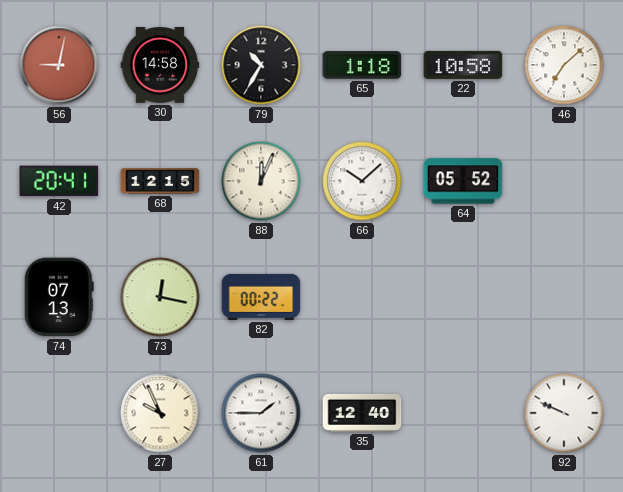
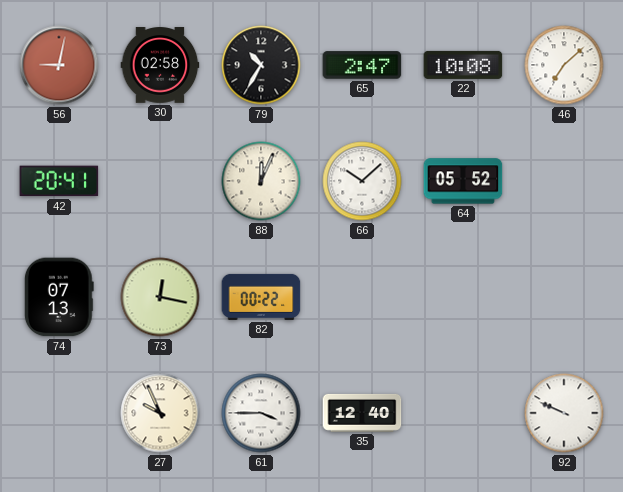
30: 14:58 -> 02:58
65: 1:18 -> 2:47
22: 10:58 -> 10:08
68: 12:15 -> none
61: 1:45 -> 3:45
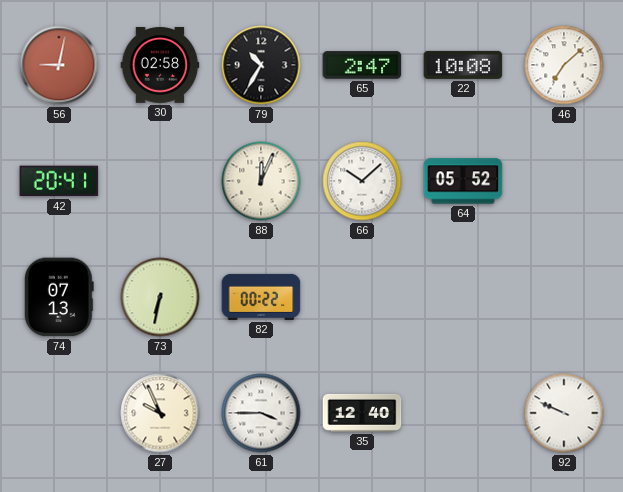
73: 12:17 -> 6:32
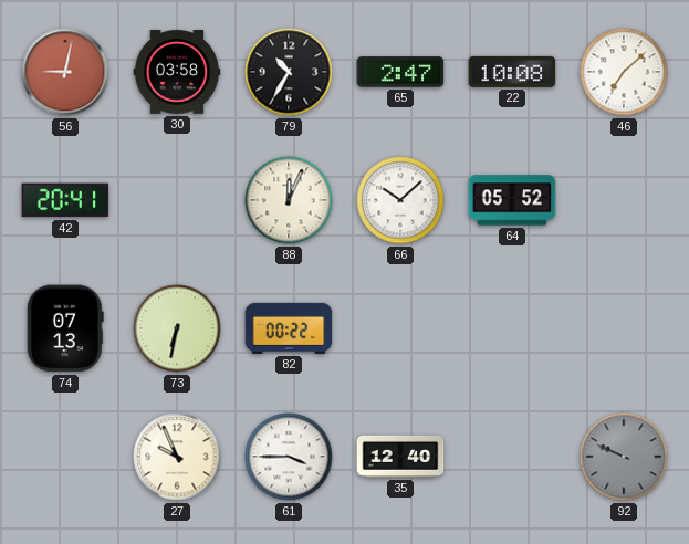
30: 02:58 -> 03:58
92 dial: white -> grey
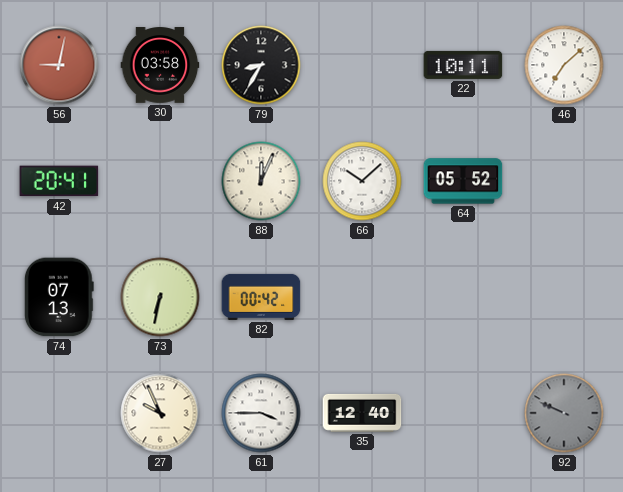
79: 10:35 -> 8:35
65: 2:47 -> none
22: 10:08 -> 10:11
82: 00:22 -> 00:42
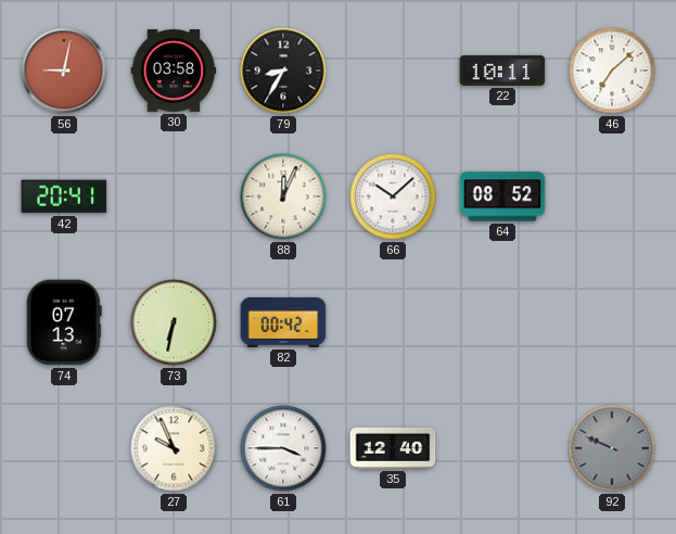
64: 05:52 -> 08:52
